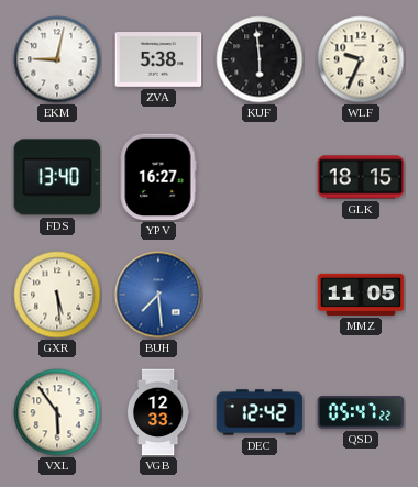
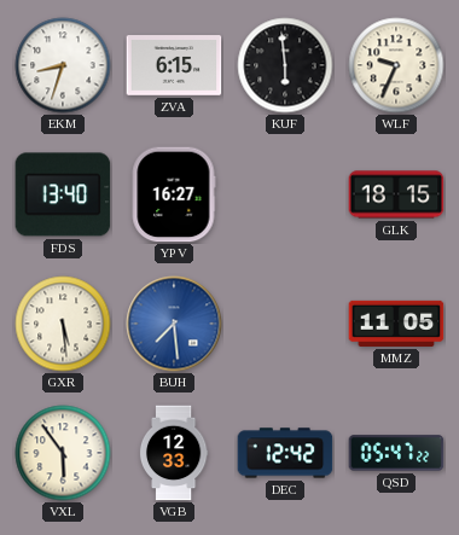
EKM: 9:02 -> 8:33
ZVA: 5:38 -> 6:15
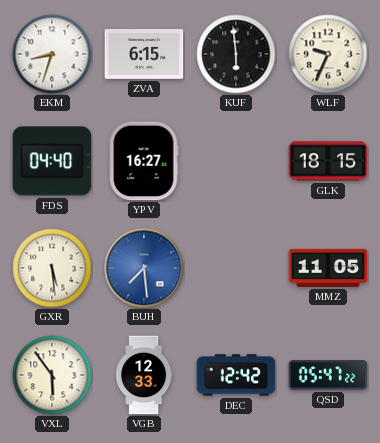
FDS: 13:40 -> 04:40
